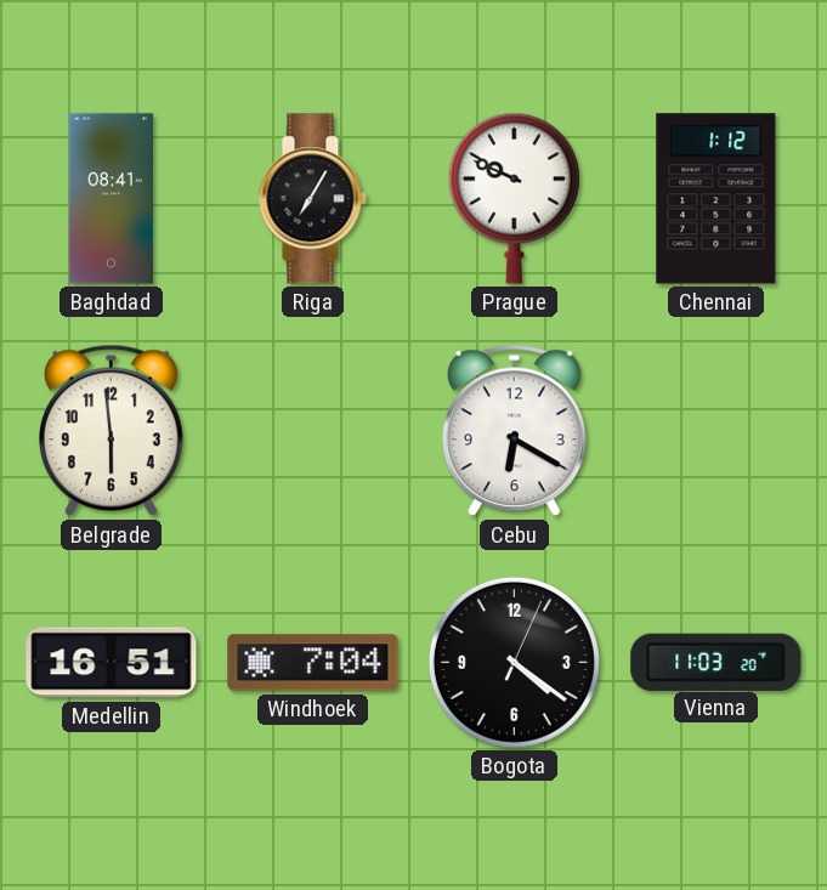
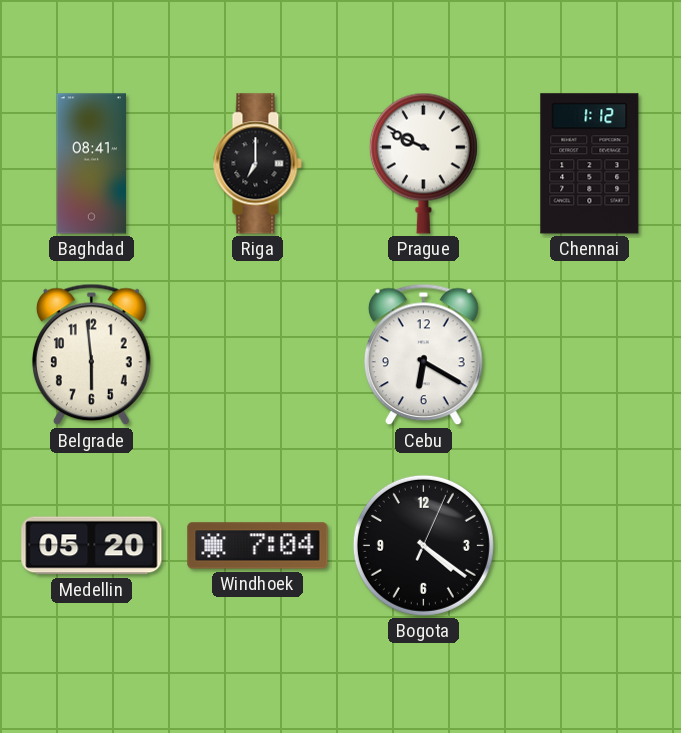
Riga: 7:05 -> 7:00
Medellin: 16:51 -> 05:20
Vienna: 11:03 -> none
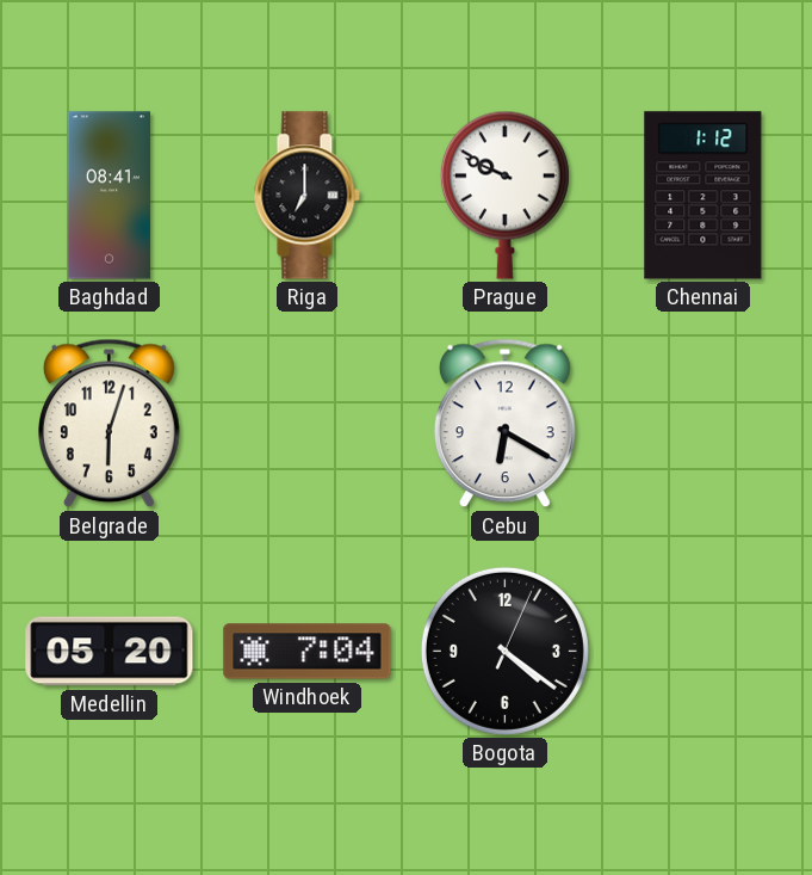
Belgrade: 5:59 -> 6:03
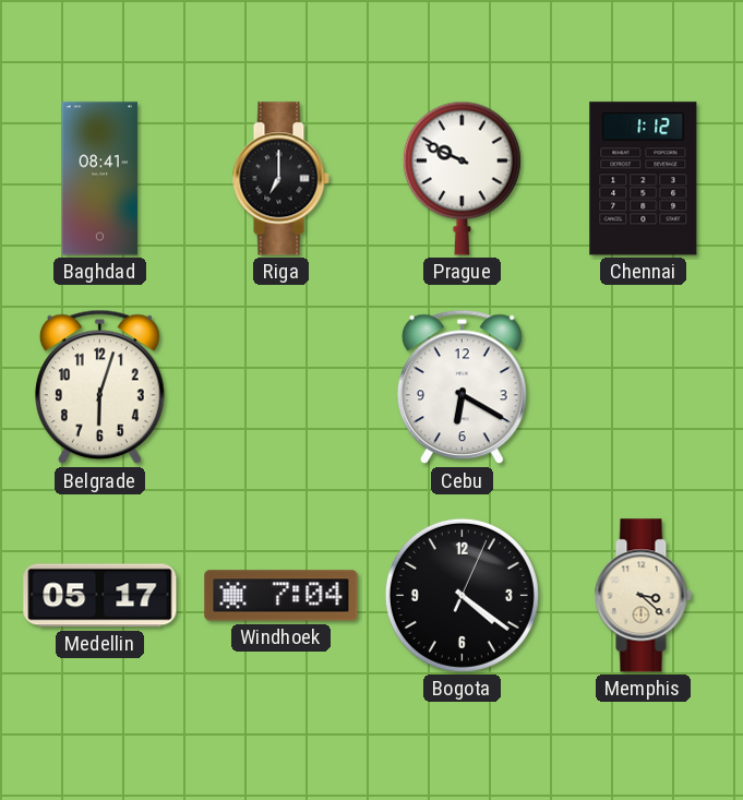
Medellin: 05:20 -> 05:17
Memphis: none -> 3:22
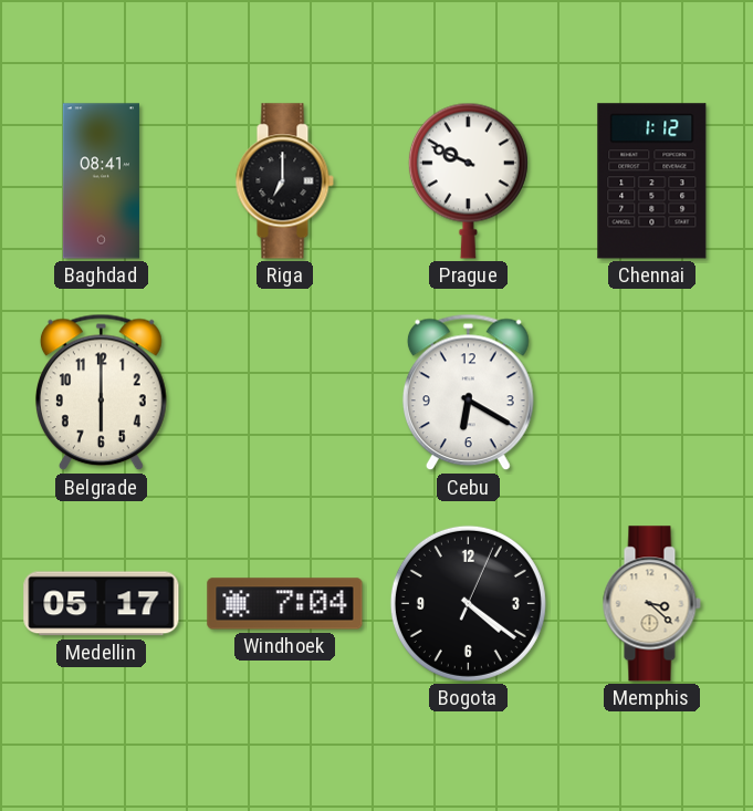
Belgrade: 6:03 -> 6:00
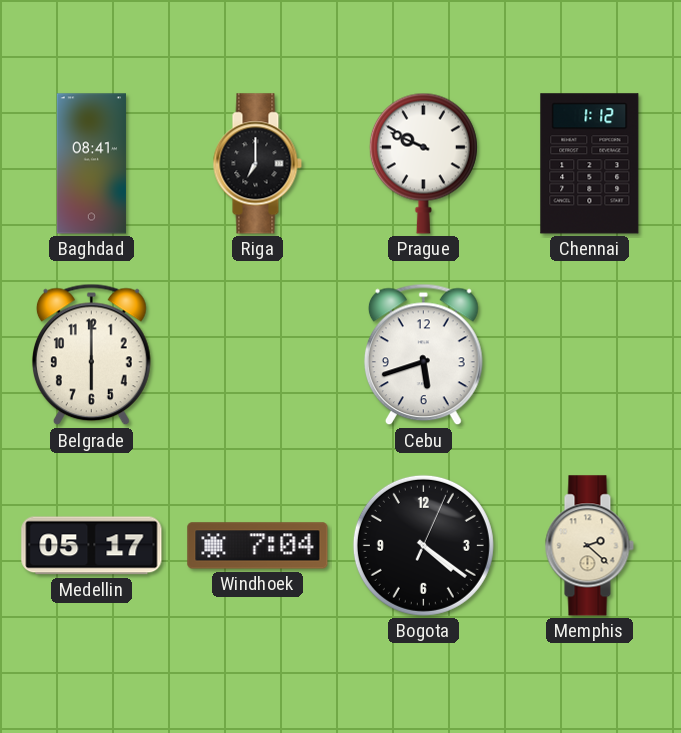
Cebu: 6:20 -> 5:42
Memphis: 3:22 -> 2:22
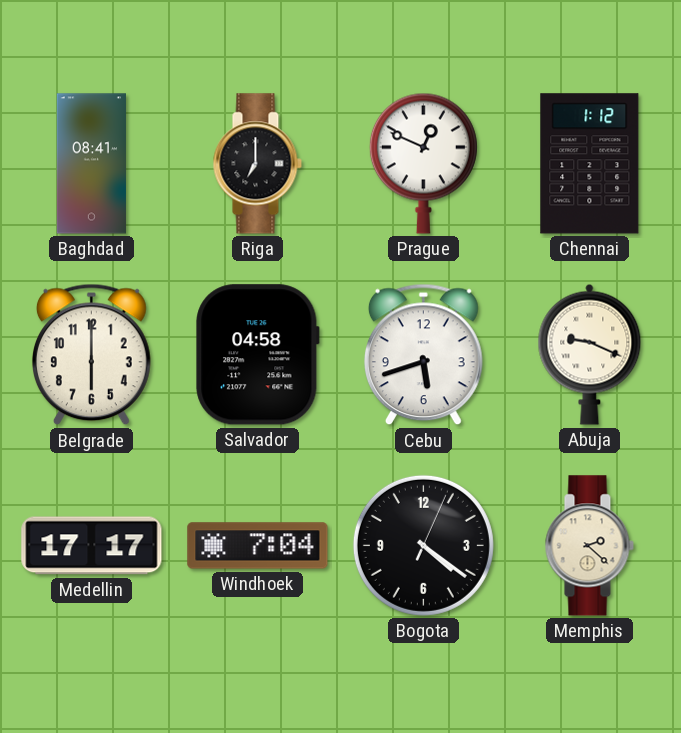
Prague: 9:49 -> 12:49
Salvador: none -> 04:58
Abuja: none -> 9:19
Medellin: 05:17 -> 17:17
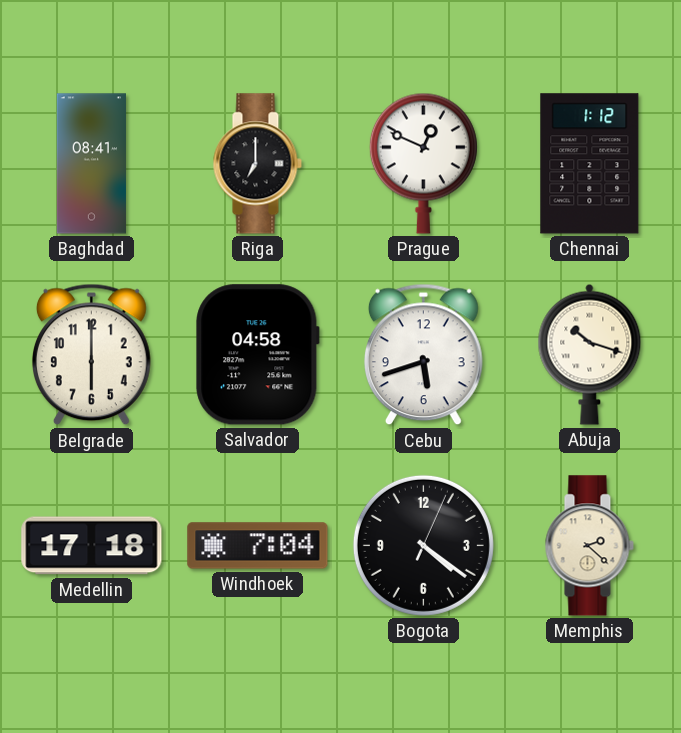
Abuja: 9:19 -> 10:18
Medellin: 17:17 -> 17:18
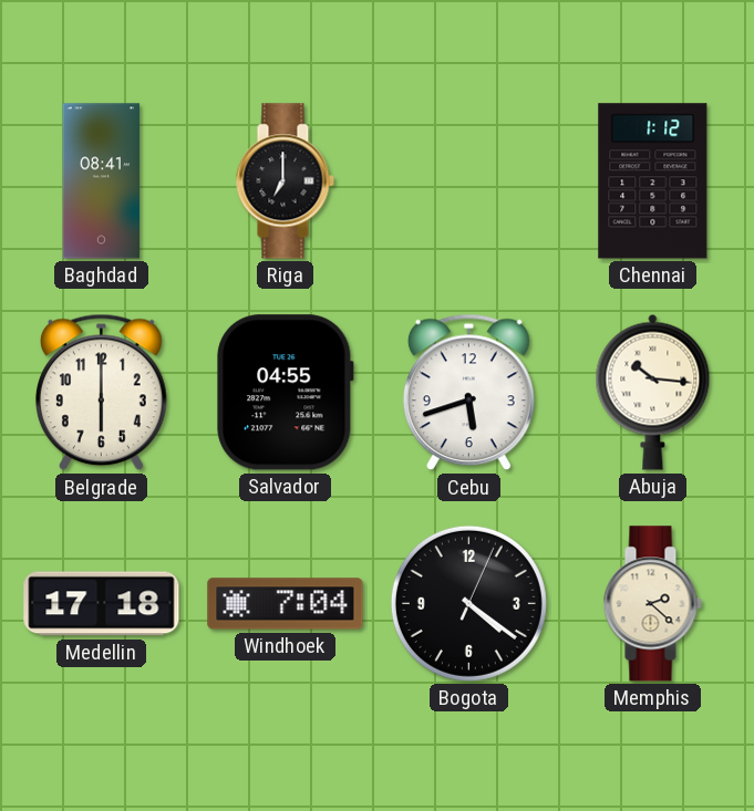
Prague: 12:49 -> none
Salvador: 04:58 -> 04:55
Abuja: 10:18 -> 10:16
